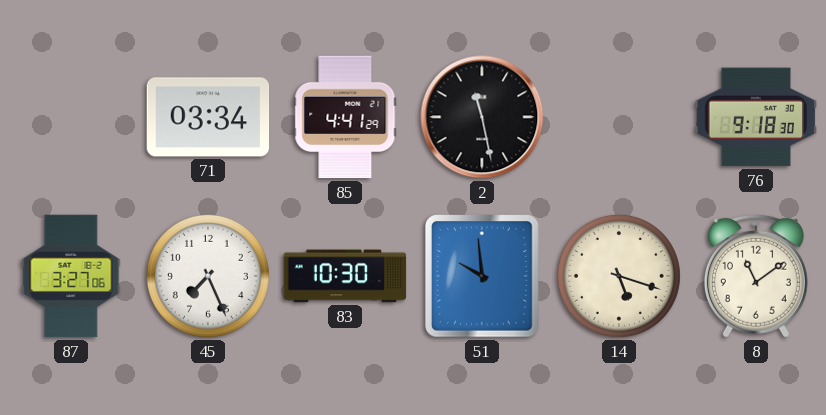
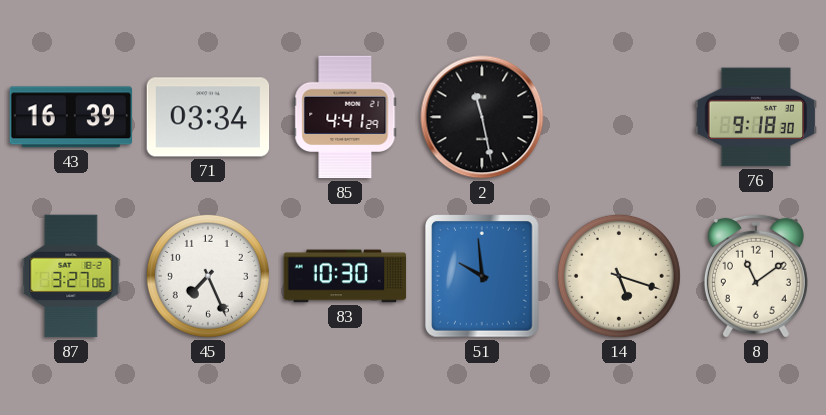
43: none -> 16:39
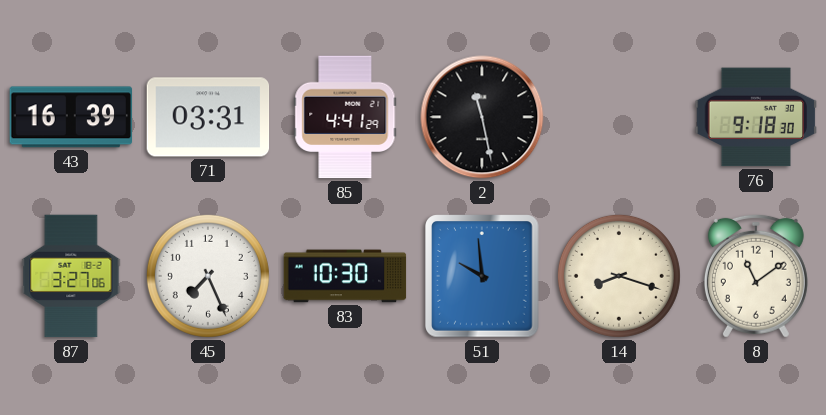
71: 03:34 -> 03:31
14: 5:18 -> 8:18
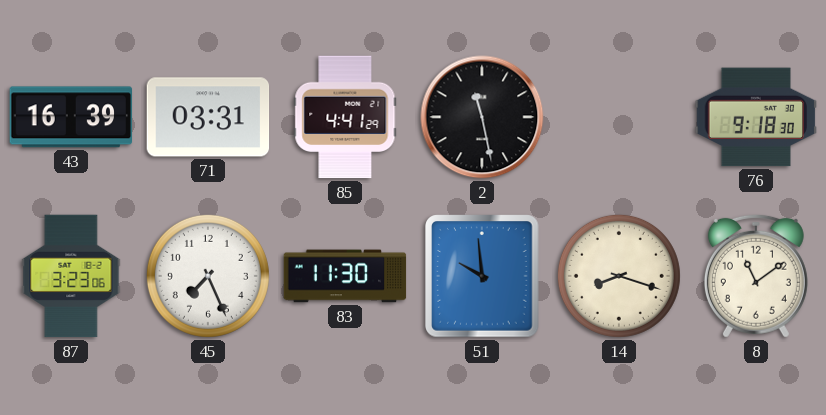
87: 3:27 -> 3:23
83: 10:30 -> 11:30
